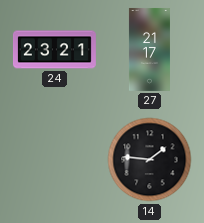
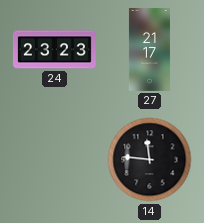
24: 23:21 -> 23:23
14: 1:46 -> 11:46
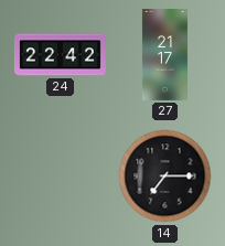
24: 23:23 -> 22:42
14: 11:46 -> 7:15
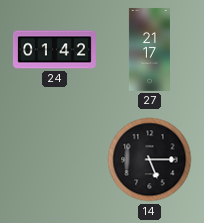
24: 22:42 -> 01:42
14: 7:15 -> 5:15
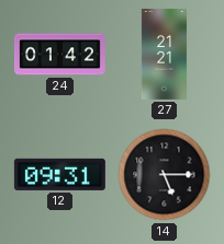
27: 21:17 -> 21:21
12: none -> 09:31
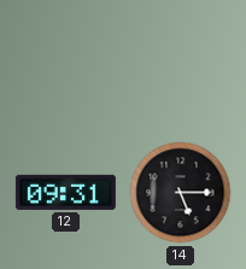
24: 01:42 -> none
27: 21:21 -> none
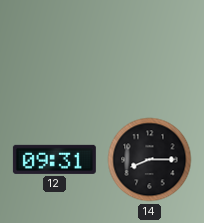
14: 5:15 -> 8:15
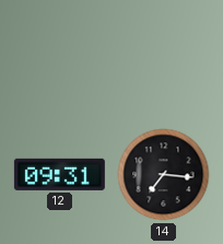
14: 8:15 -> 7:16
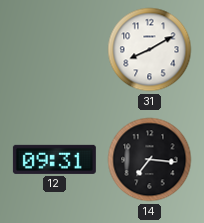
31: none -> 8:10
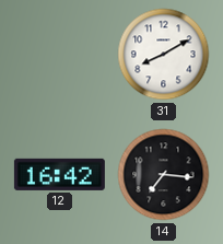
12: 09:31 -> 16:42
